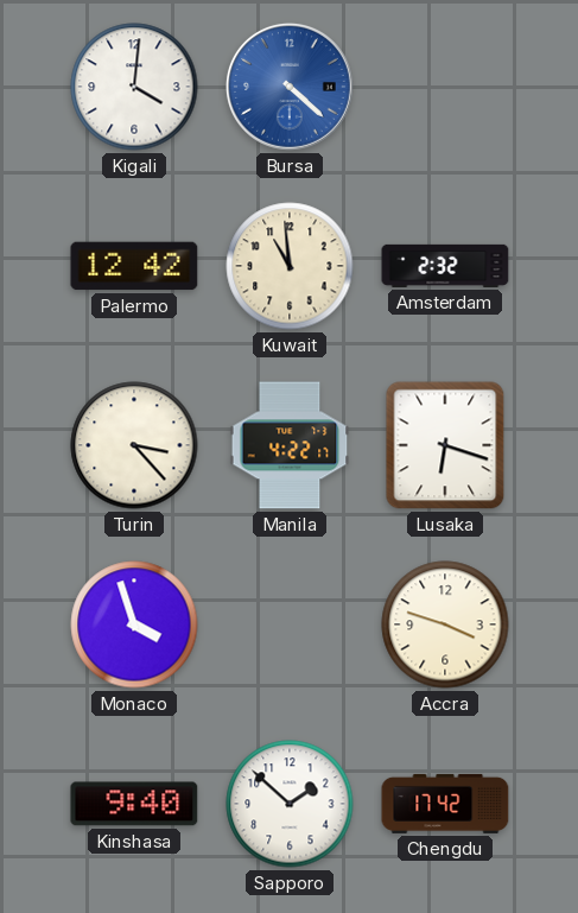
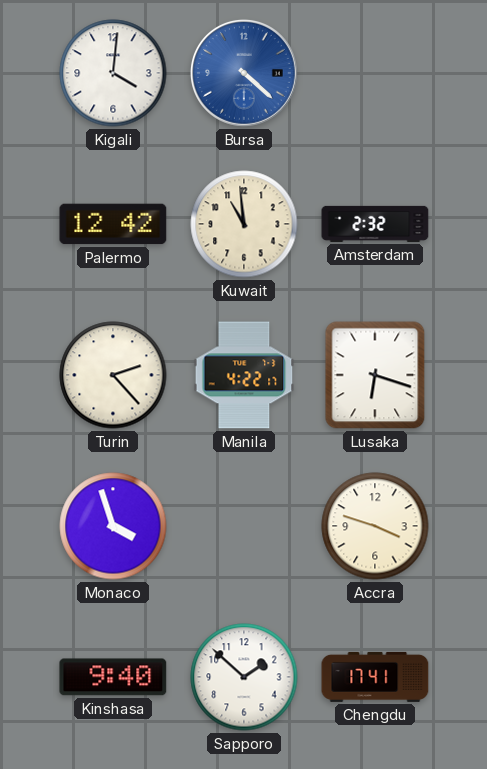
Turin: 3:23 -> 2:23
Chengdu: 17:42 -> 17:41
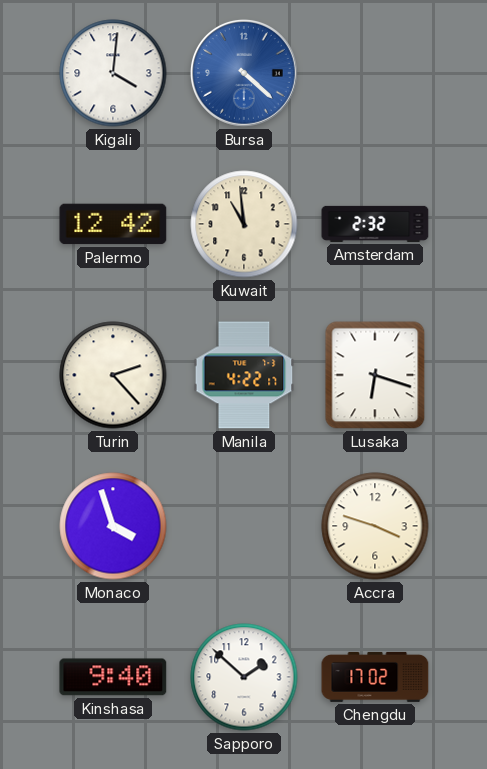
Chengdu: 17:41 -> 17:02
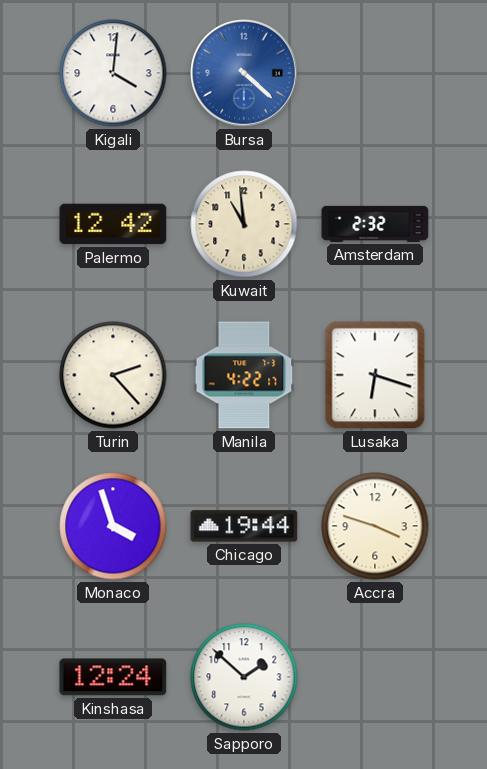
Chicago: none -> 19:44
Kinshasa: 9:40 -> 12:24
Chengdu: 17:02 -> none
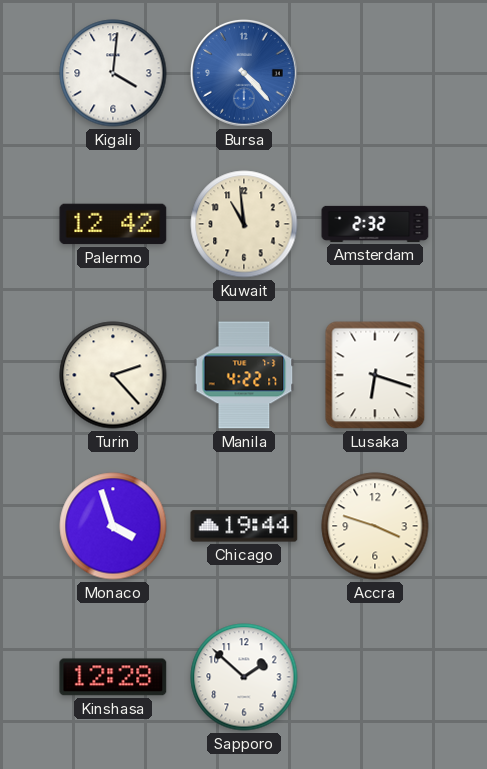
Bursa: 4:22 -> 4:23
Kinshasa: 12:24 -> 12:28
